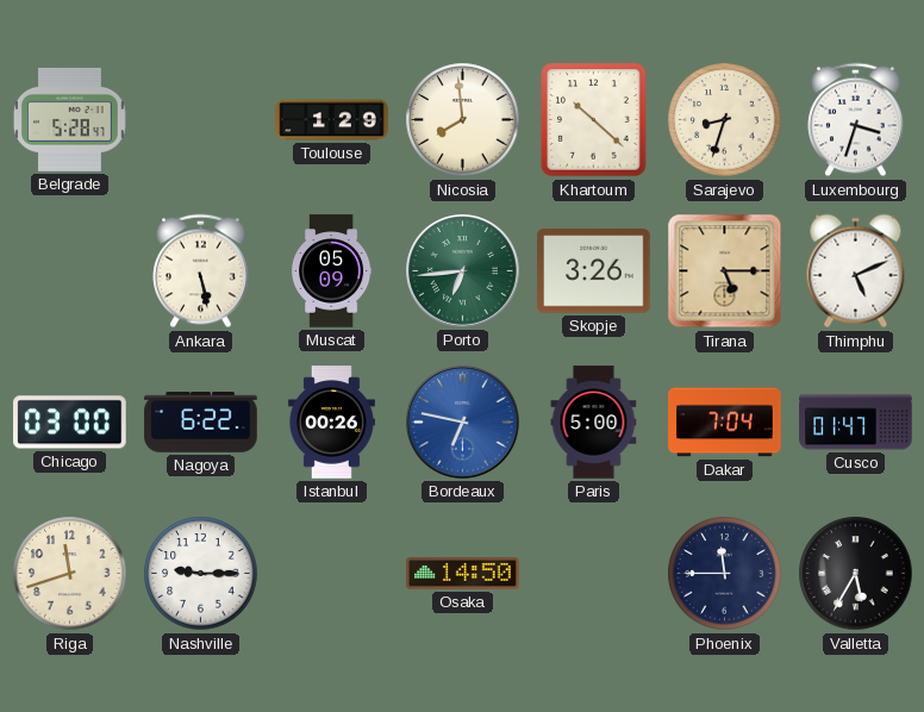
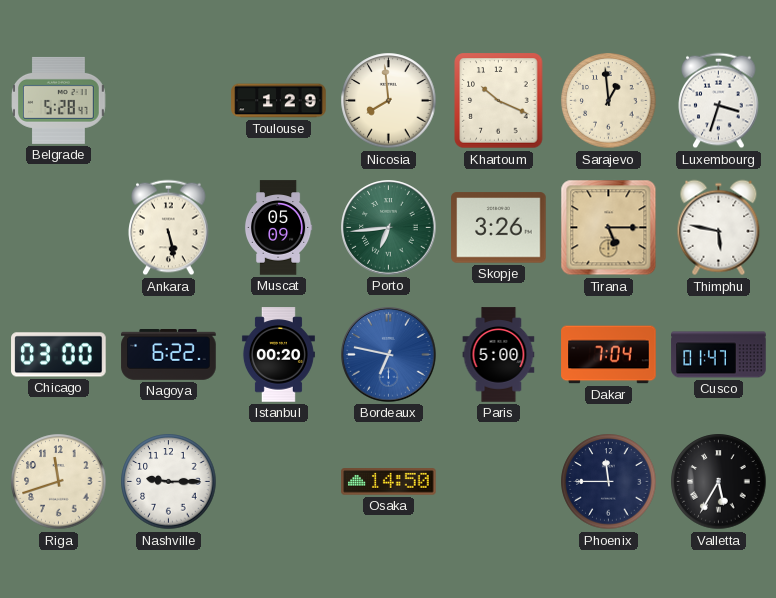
Khartoum: 10:22 -> 10:19
Sarajevo: 8:33 -> 12:59
Thimphu: 5:11 -> 5:47
Istanbul: 00:26 -> 00:20
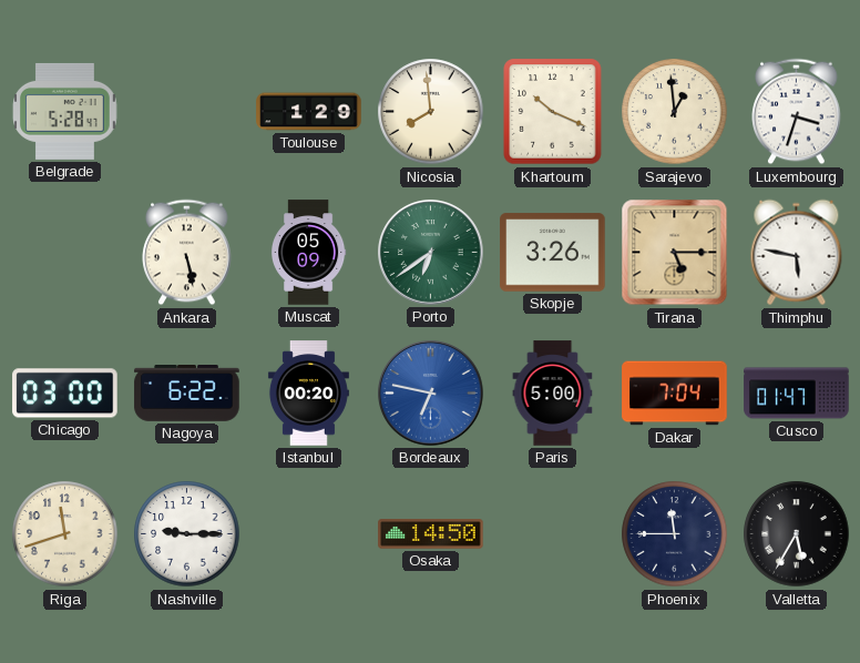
Porto: 6:44 -> 6:39
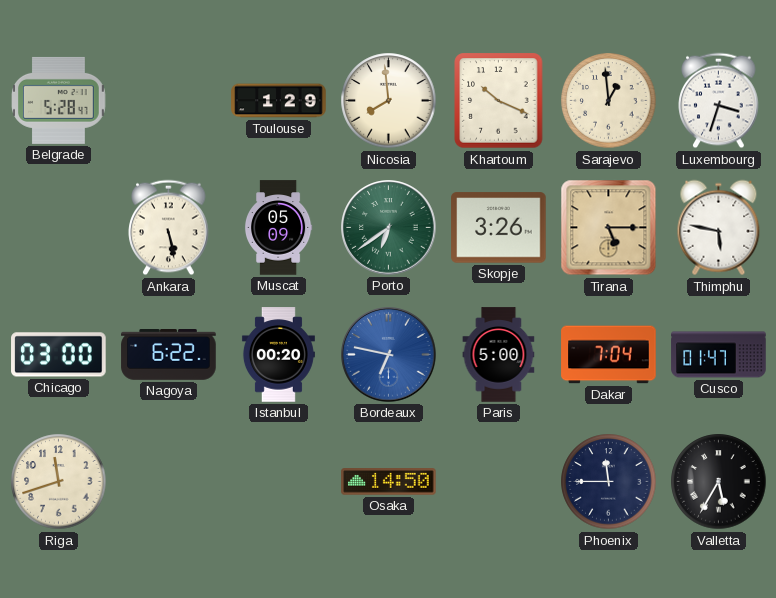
Nashville: 9:15 -> none
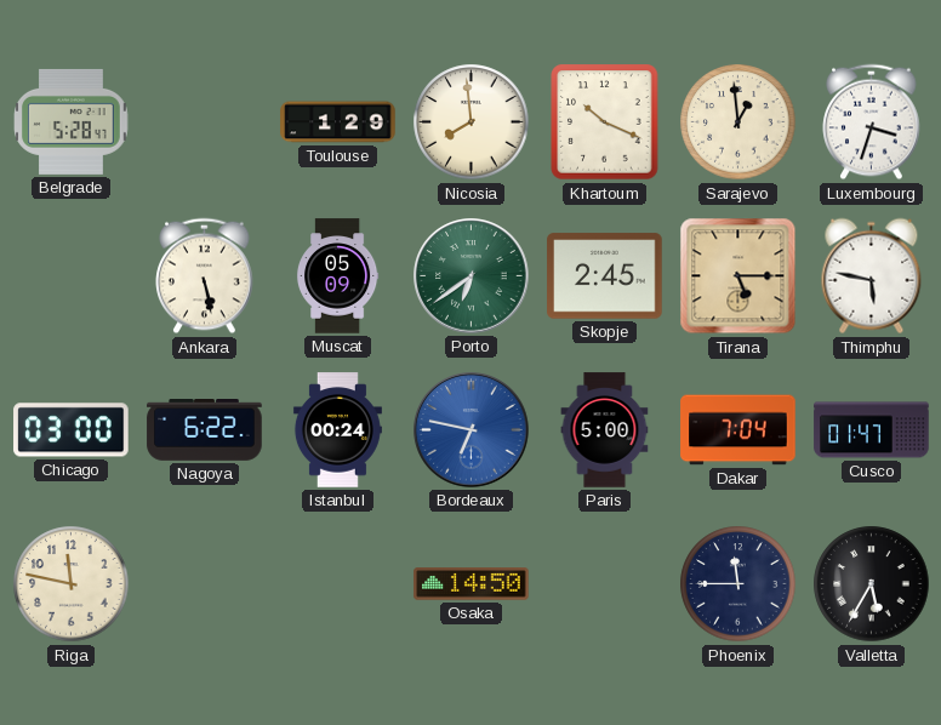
Skopje: 3:26 -> 2:45
Istanbul: 00:20 -> 00:24
Riga: 11:42 -> 11:47
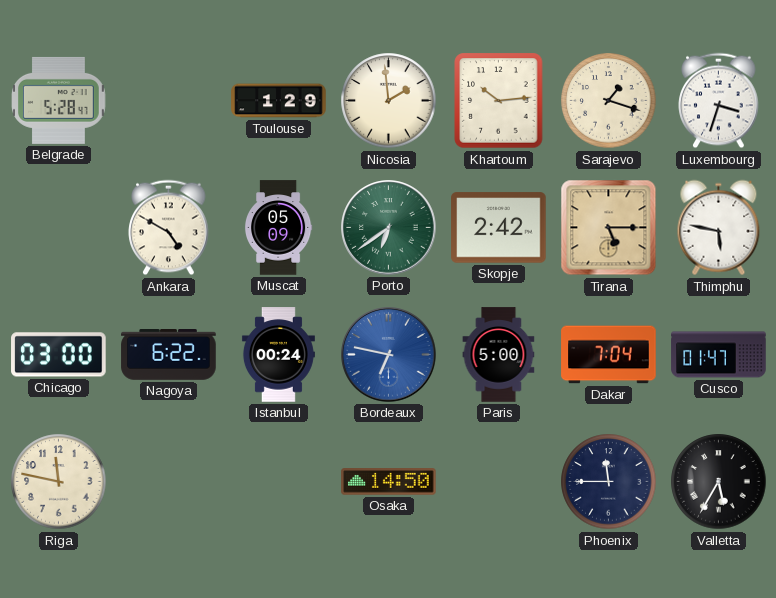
Nicosia: 7:59 -> 1:59
Khartoum: 10:19 -> 10:14
Sarajevo: 12:59 -> 1:18
Ankara: 5:28 -> 4:50
Skopje: 2:45 -> 2:42
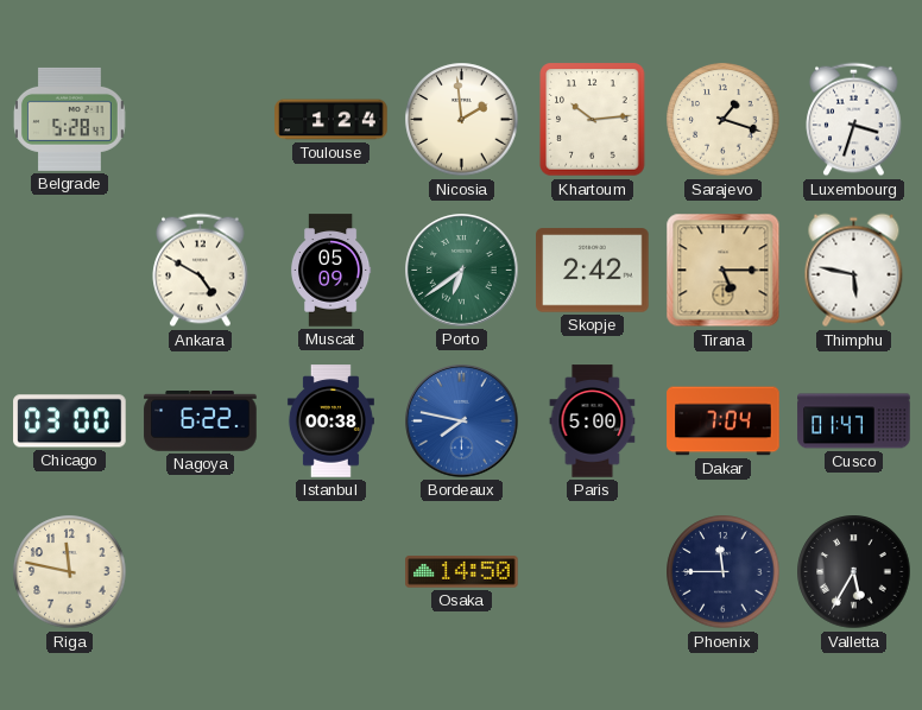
Toulouse: 1:29 -> 1:24
Istanbul: 00:24 -> 00:38
Bordeaux: 6:47 -> 7:47
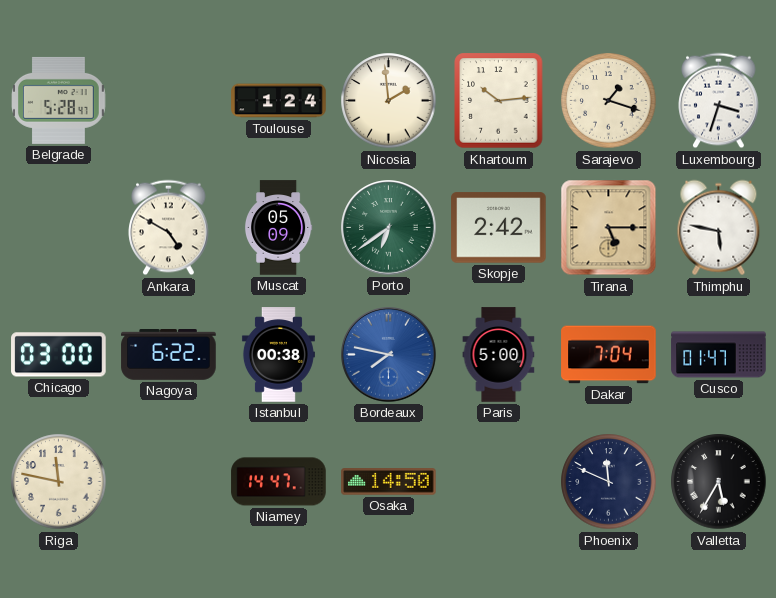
Niamey: none -> 14:47
Phoenix: 11:45 -> 11:49
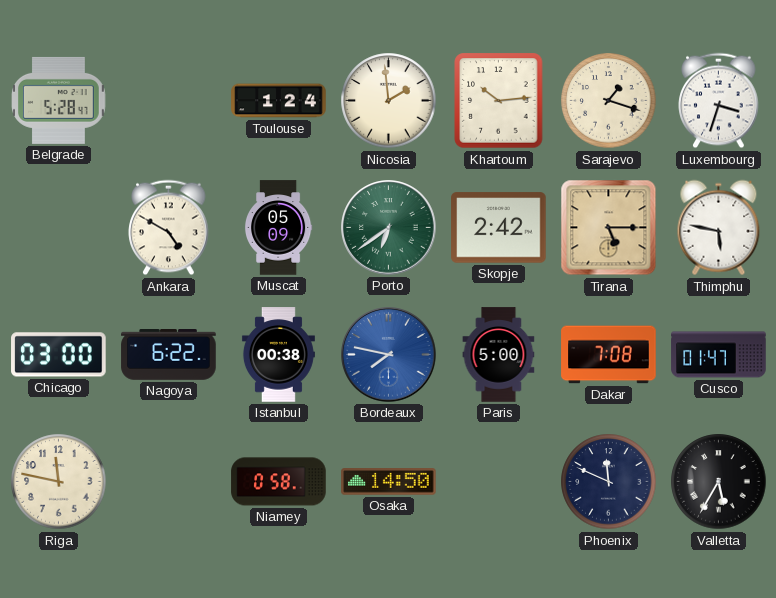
Dakar: 7:04 -> 7:08
Niamey: 14:47 -> 0:58
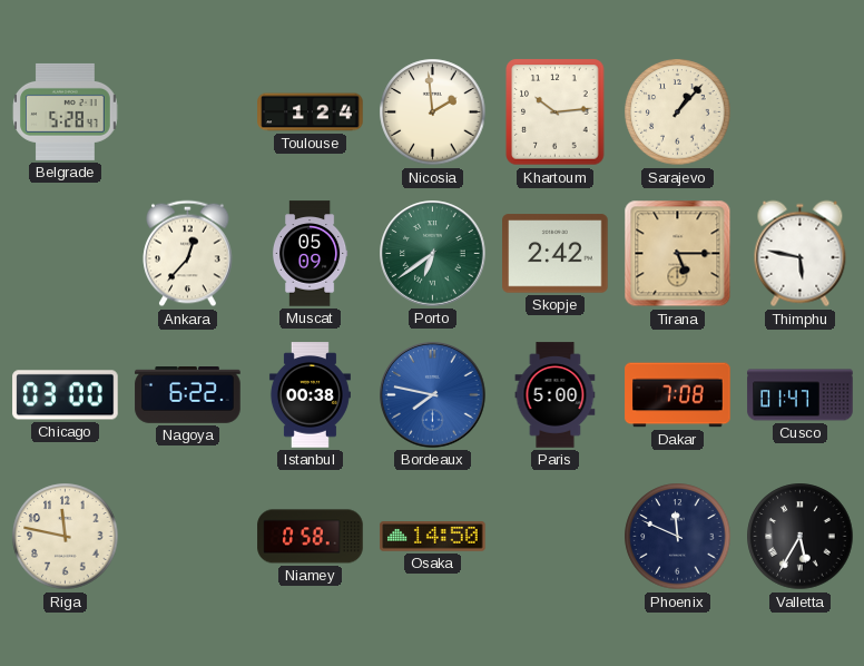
Sarajevo: 1:18 -> 1:07
Luxembourg: 3:33 -> none
Ankara: 4:50 -> 12:37
